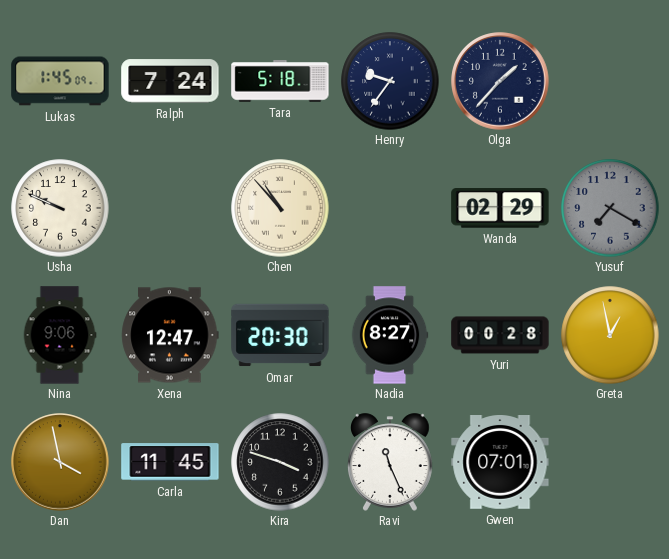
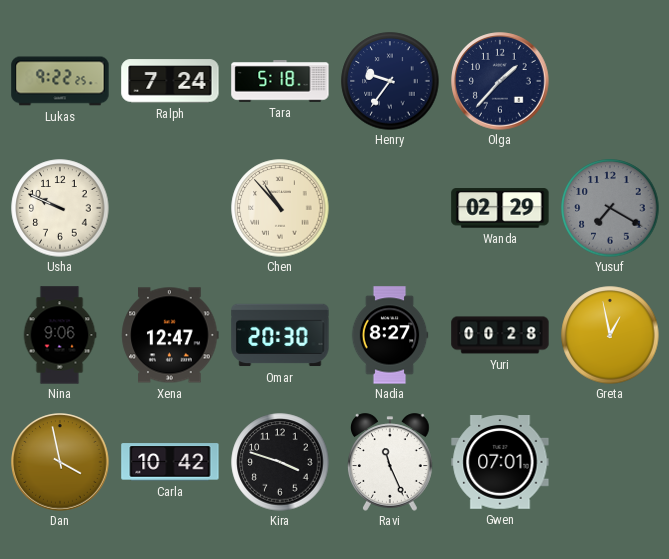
Lukas: 1:45 -> 9:22
Carla: 11:45 -> 10:42
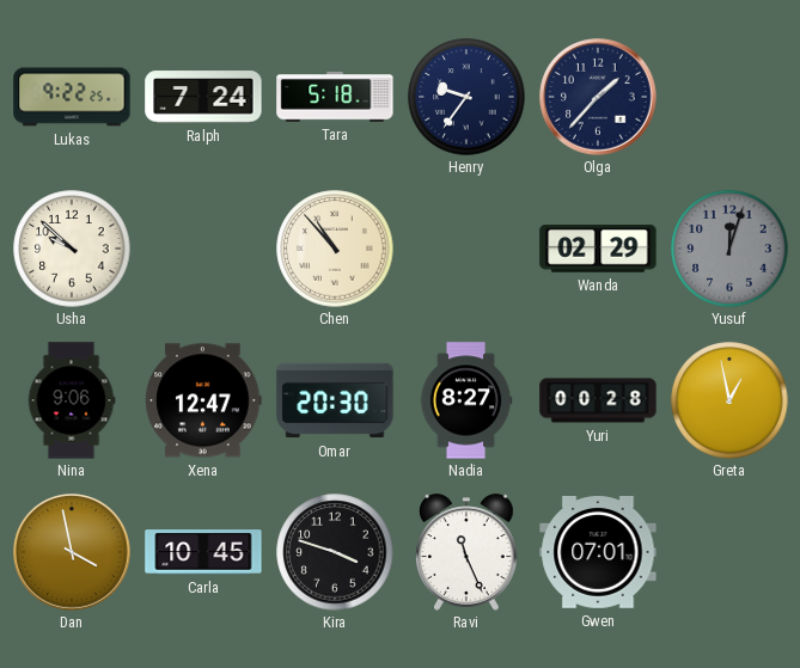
Usha: 9:49 -> 9:52
Yusuf: 7:20 -> 12:03
Carla: 10:42 -> 10:45
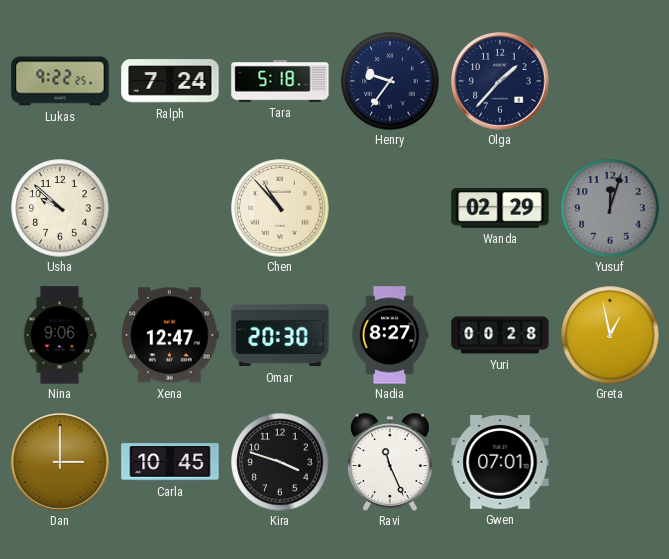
Dan: 3:58 -> 3:00
